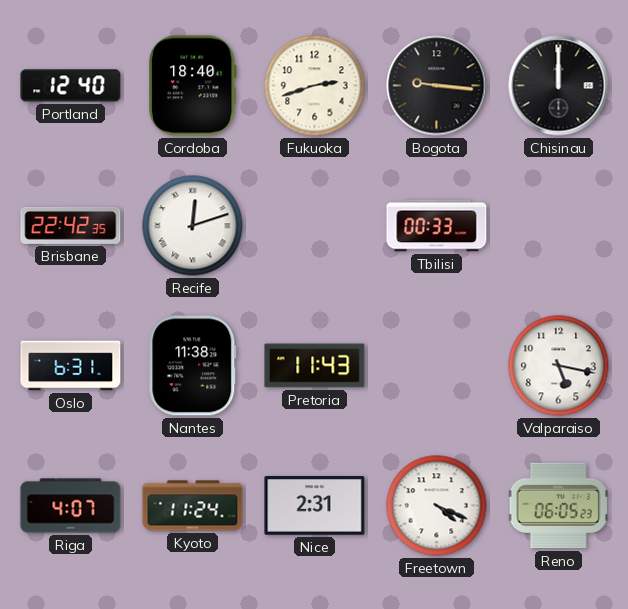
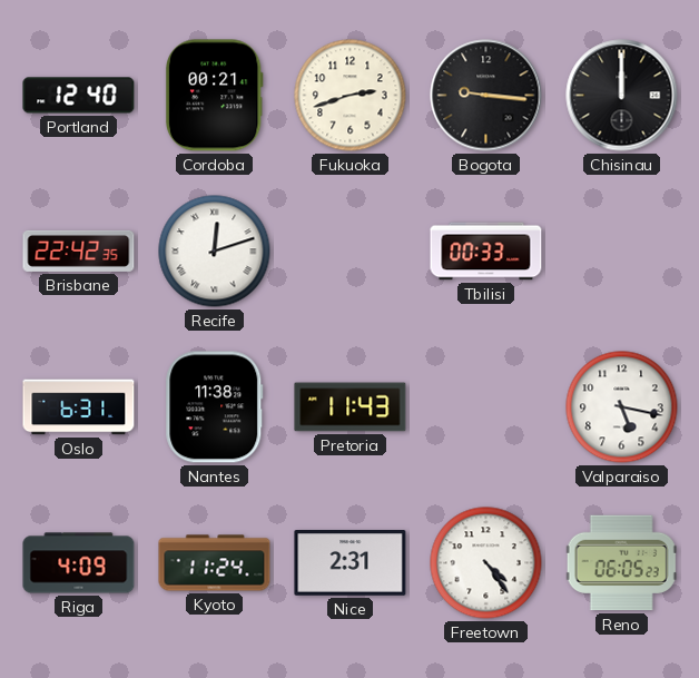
Cordoba: 18:40 -> 00:21
Riga: 4:07 -> 4:09
Freetown: 4:19 -> 4:24
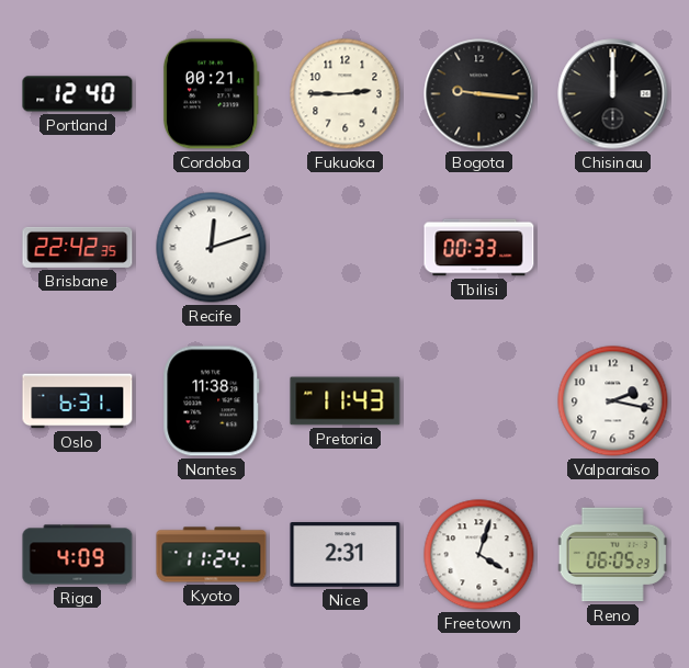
Fukuoka: 2:42 -> 2:45
Valparaiso: 5:17 -> 2:17
Freetown: 4:24 -> 4:03
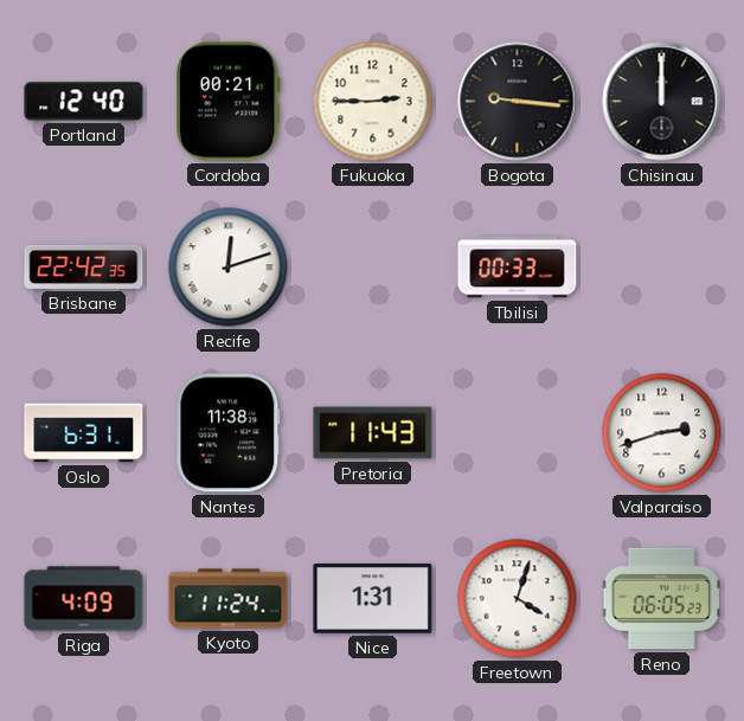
Valparaiso: 2:17 -> 2:42
Nice: 2:31 -> 1:31
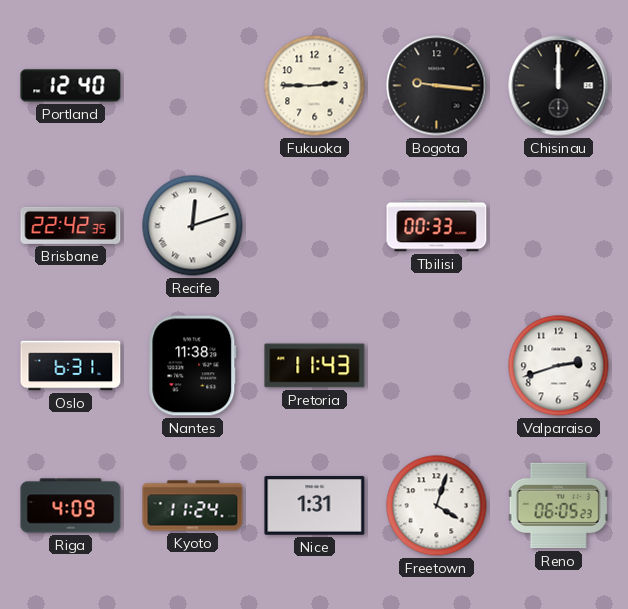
Cordoba: 00:21 -> none
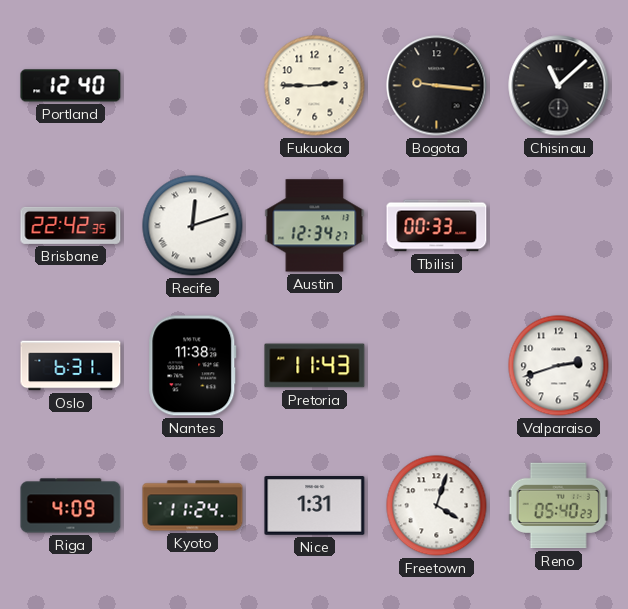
Chisinau: 12:00 -> 11:08
Austin: none -> 12:34
Reno: 06:05 -> 05:40
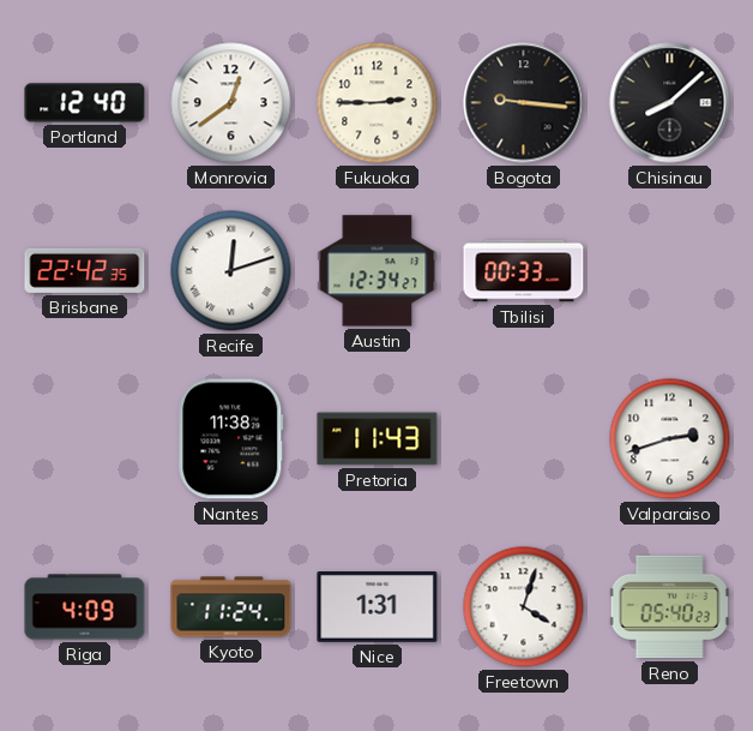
Monrovia: none -> 12:39
Chisinau: 11:08 -> 8:08
Oslo: 6:31 -> none
